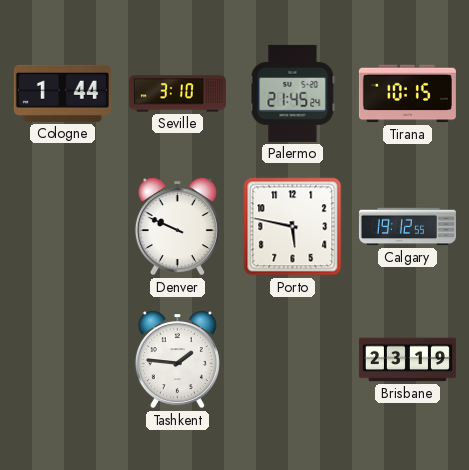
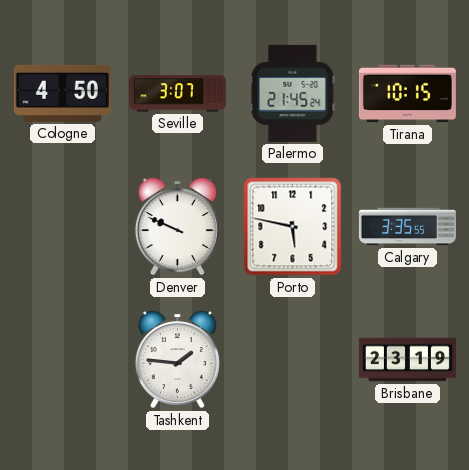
Cologne: 1:44 -> 4:50
Seville: 3:10 -> 3:07
Calgary: 19:12 -> 3:35
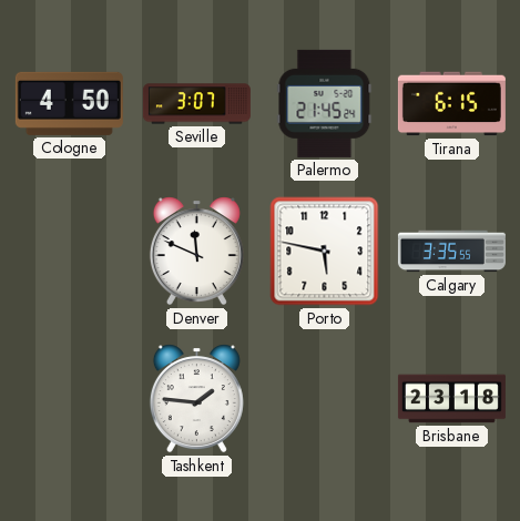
Tirana: 10:15 -> 6:15
Denver: 9:49 -> 11:49
Brisbane: 23:19 -> 23:18
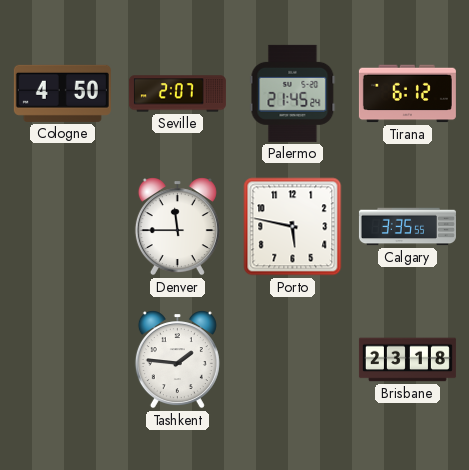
Seville: 3:07 -> 2:07
Tirana: 6:15 -> 6:12
Denver: 11:49 -> 11:45
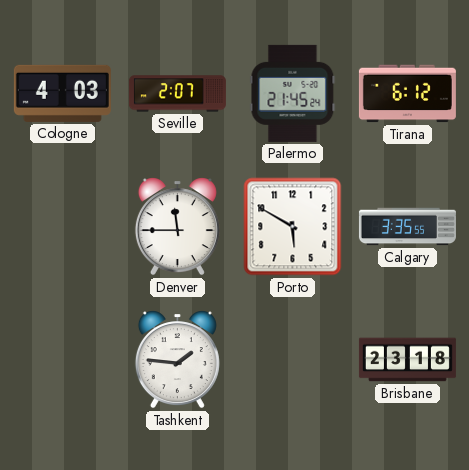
Cologne: 4:50 -> 4:03
Porto: 5:47 -> 5:50
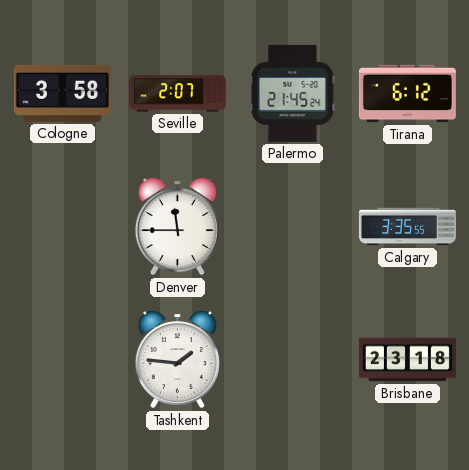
Cologne: 4:03 -> 3:58
Porto: 5:50 -> none
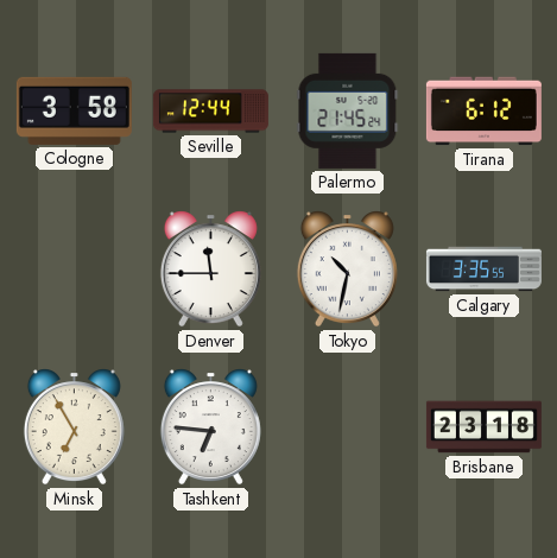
Seville: 2:07 -> 12:44
Tokyo: none -> 10:32
Minsk: none -> 6:55
Tashkent: 1:46 -> 6:46
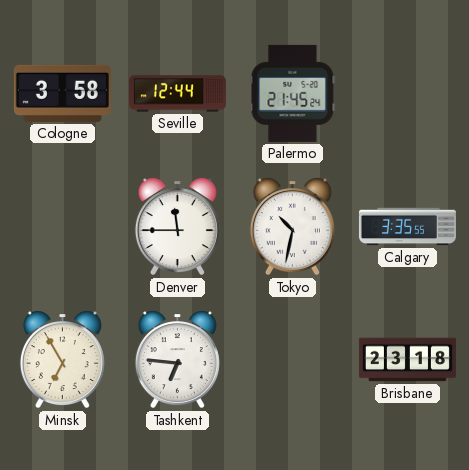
Tirana: 6:12 -> none
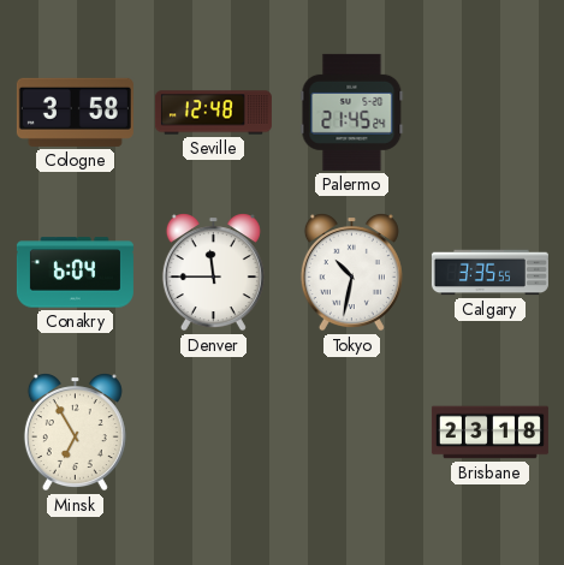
Seville: 12:44 -> 12:48
Conakry: none -> 6:04
Tashkent: 6:46 -> none
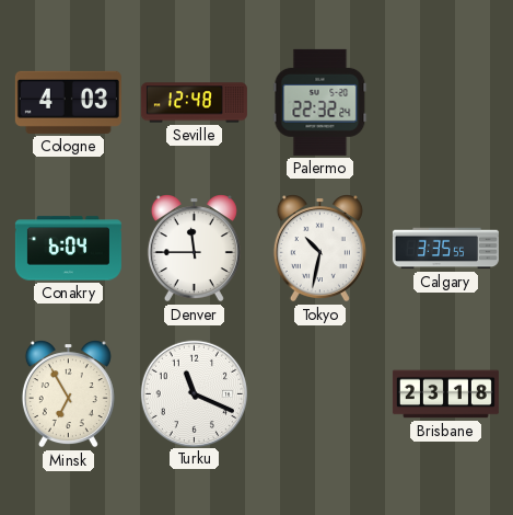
Cologne: 3:58 -> 4:03
Palermo: 21:45 -> 22:32
Turku: none -> 11:19
